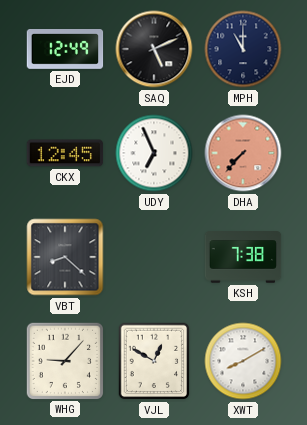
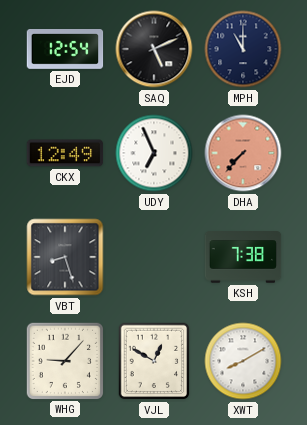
EJD: 12:49 -> 12:54
CKX: 12:45 -> 12:49
VBT: 8:22 -> 8:27
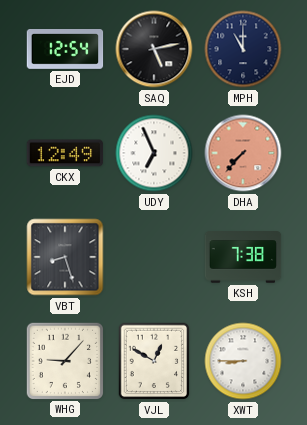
SAQ: 5:11 -> 5:13
XWT: 8:10 -> 8:45
